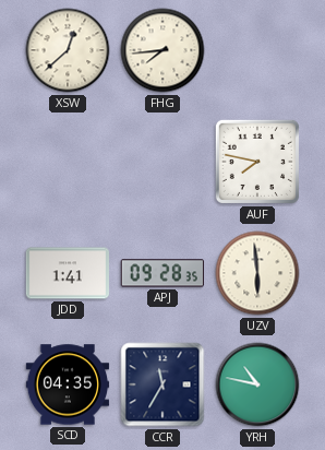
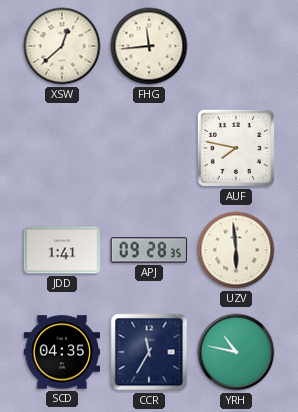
FHG: 7:44 -> 11:44
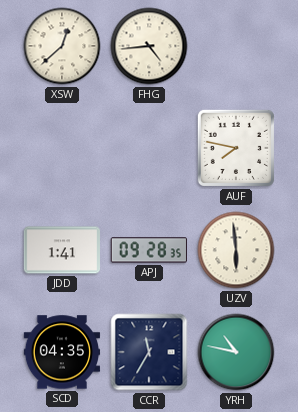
FHG: 11:44 -> 4:44
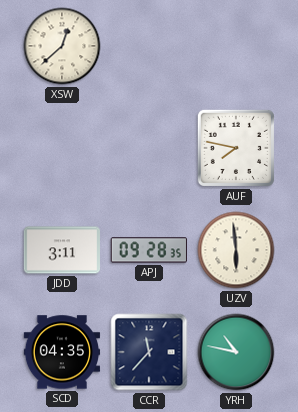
FHG: 4:44 -> none
JDD: 1:41 -> 3:11
CCR: 11:35 -> 11:37
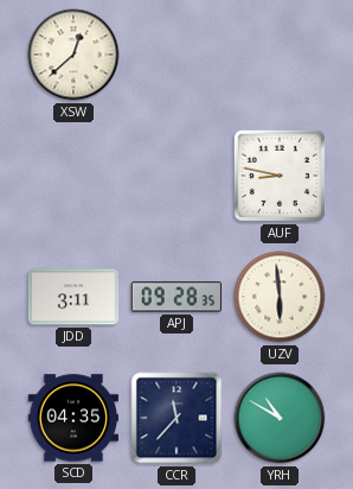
AUF: 7:47 -> 8:47
YRH: 10:47 -> 10:50
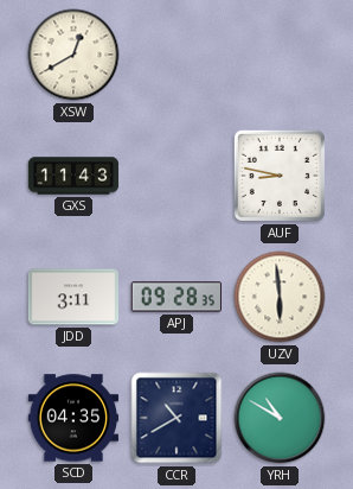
XSW: 12:38 -> 12:40
GXS: none -> 11:43
CCR: 11:37 -> 10:40
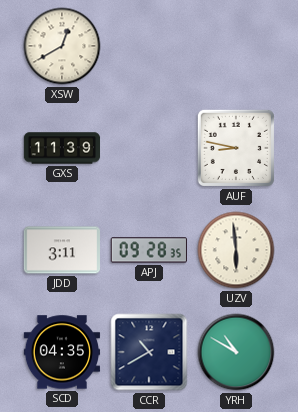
GXS: 11:43 -> 11:39
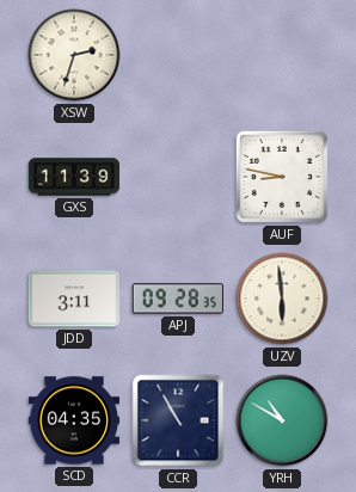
XSW: 12:40 -> 2:33
CCR: 10:40 -> 10:55
